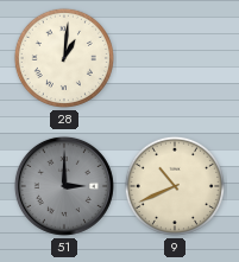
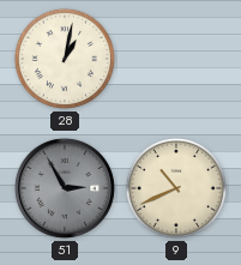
28: 1:01 -> 1:02
51: 3:00 -> 2:55
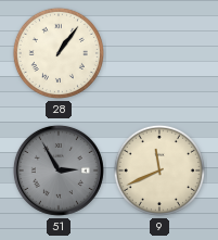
28: 1:02 -> 1:06
9: 10:41 -> 11:41
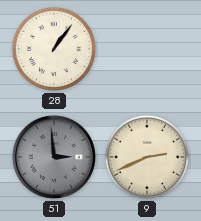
51: 2:55 -> 2:59
9: 11:41 -> 2:41
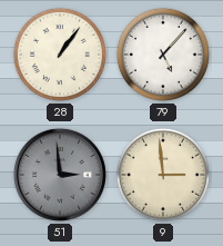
79: none -> 5:07
9: 2:41 -> 2:59
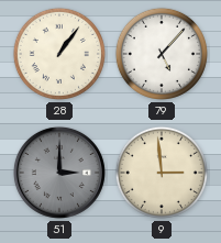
51: 2:59 -> 3:00
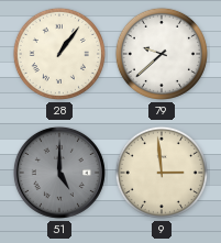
79: 5:07 -> 9:38
51: 3:00 -> 5:00
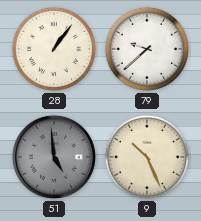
51: 5:00 -> 4:59
9: 2:59 -> 10:26
